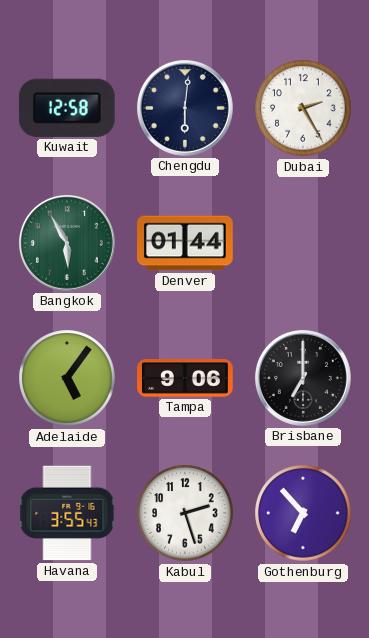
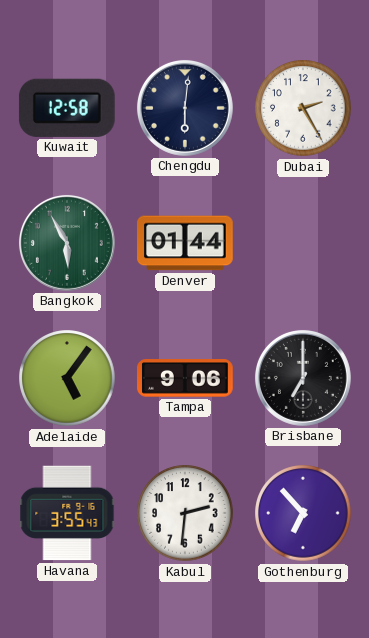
Kabul: 2:27 -> 2:31
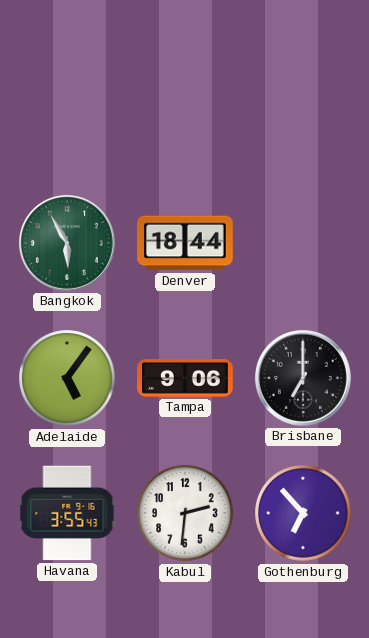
Kuwait: 12:58 -> none
Chengdu: 6:01 -> none
Dubai: 2:25 -> none
Denver: 01:44 -> 18:44
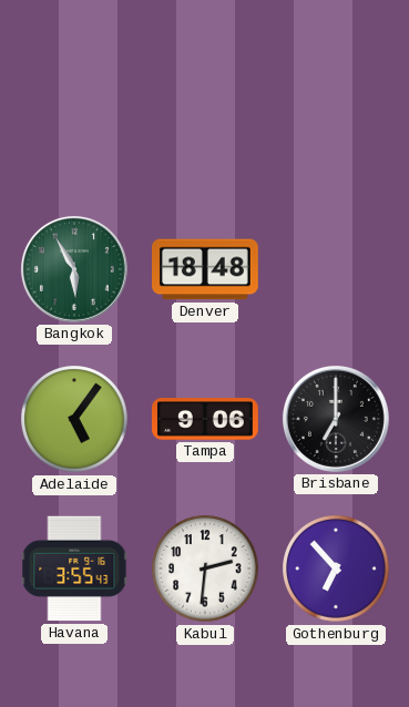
Denver: 18:44 -> 18:48
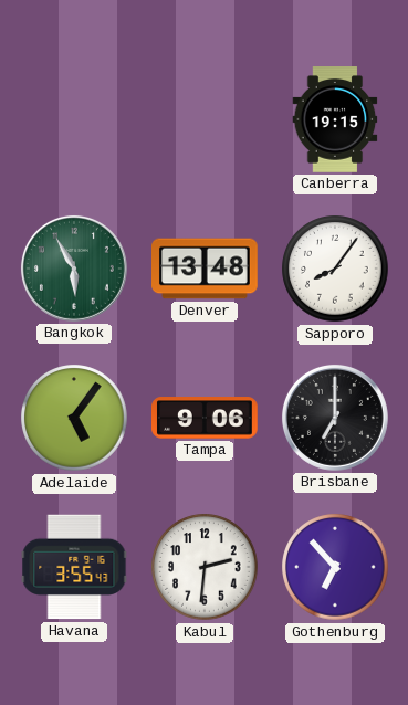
Canberra: none -> 19:15
Denver: 18:48 -> 13:48
Sapporo: none -> 8:06
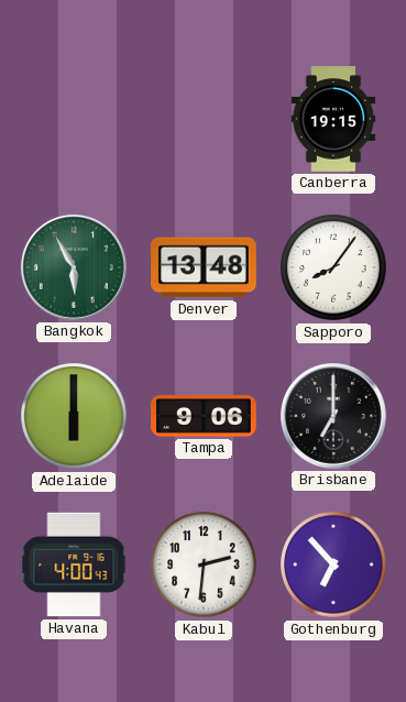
Adelaide: 5:06 -> 6:00
Havana: 3:55 -> 4:00
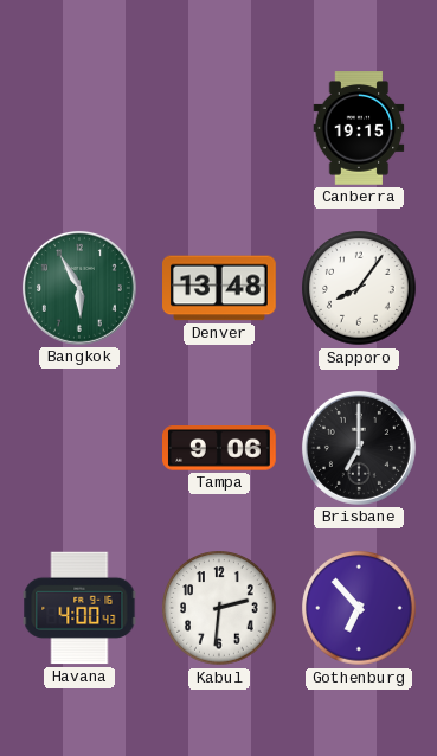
Adelaide: 6:00 -> none
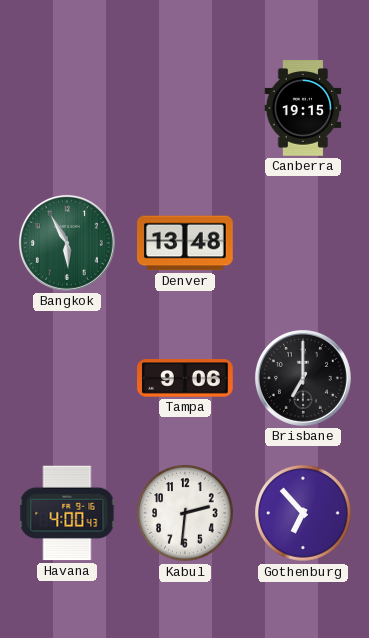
Sapporo: 8:06 -> none
